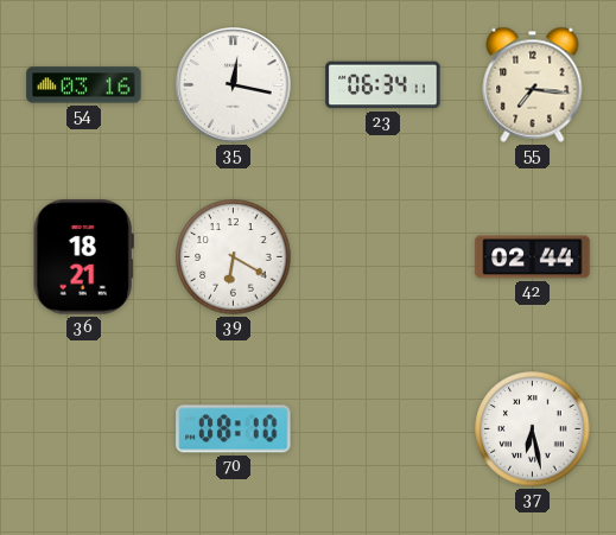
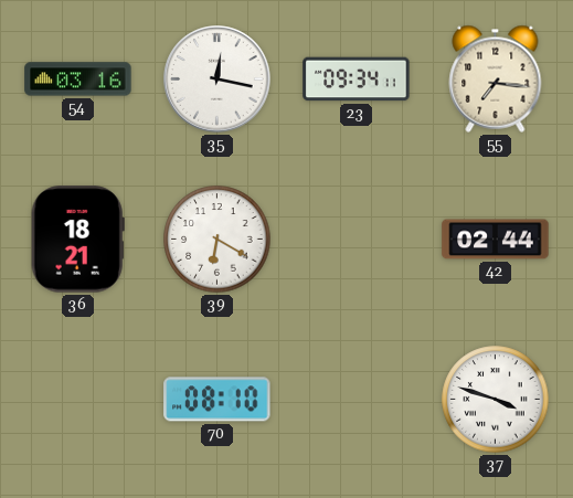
23: 06:34 -> 09:34
37: 6:28 -> 3:48
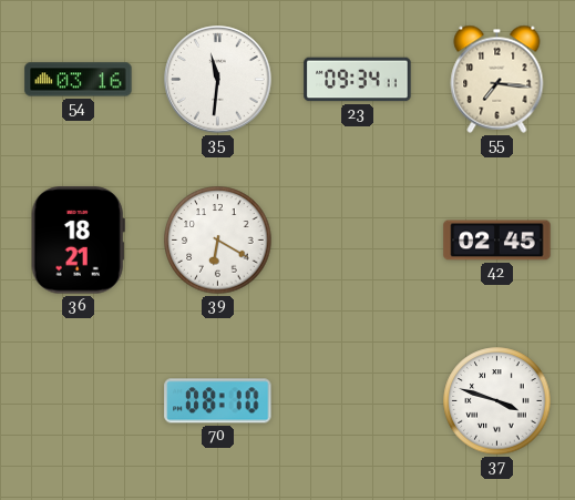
35: 12:17 -> 11:31
42: 02:44 -> 02:45
